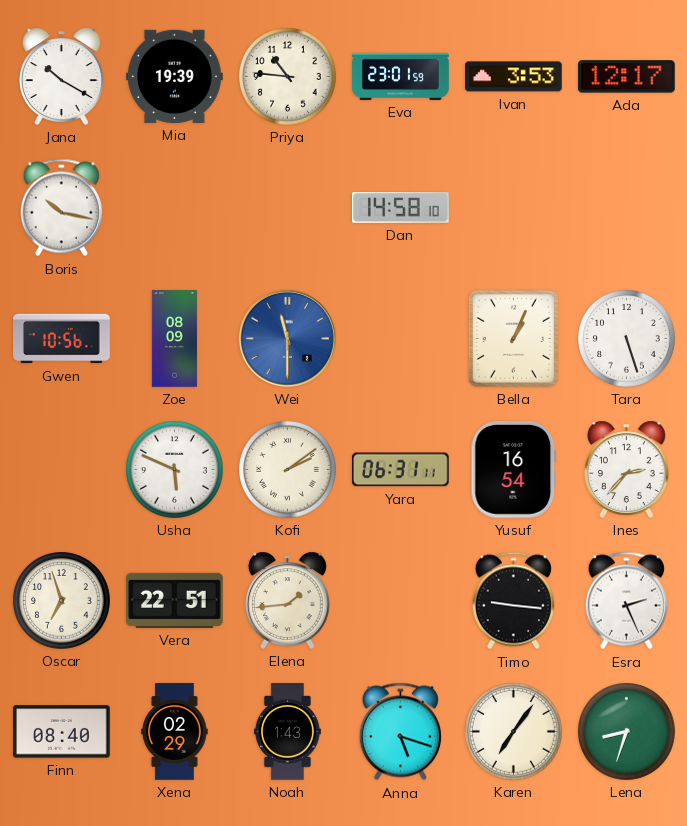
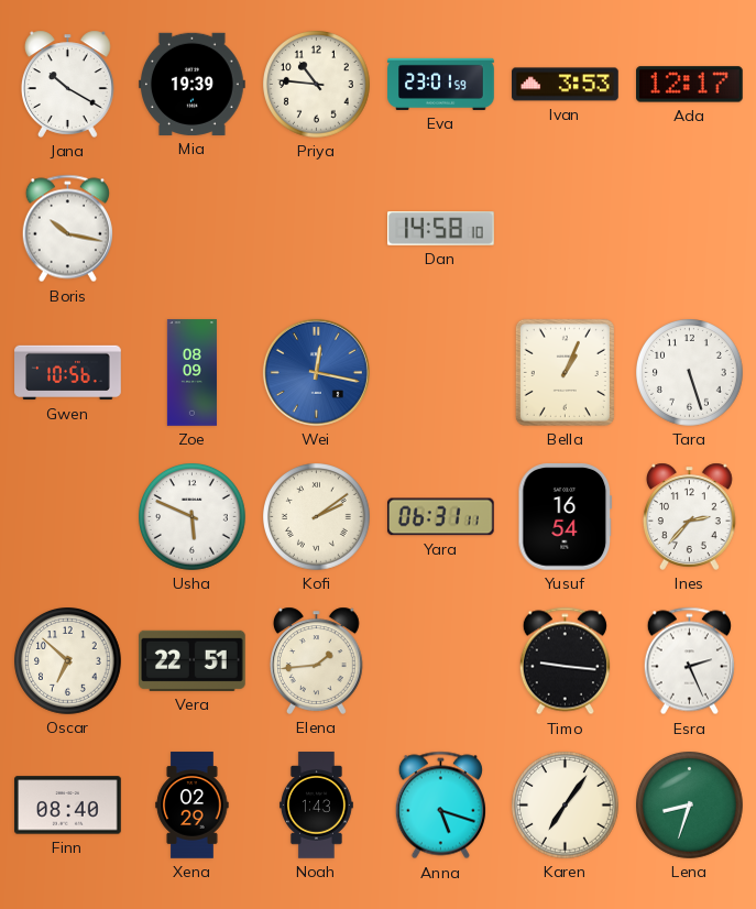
Wei: 11:30 -> 12:17
Oscar: 6:57 -> 6:52
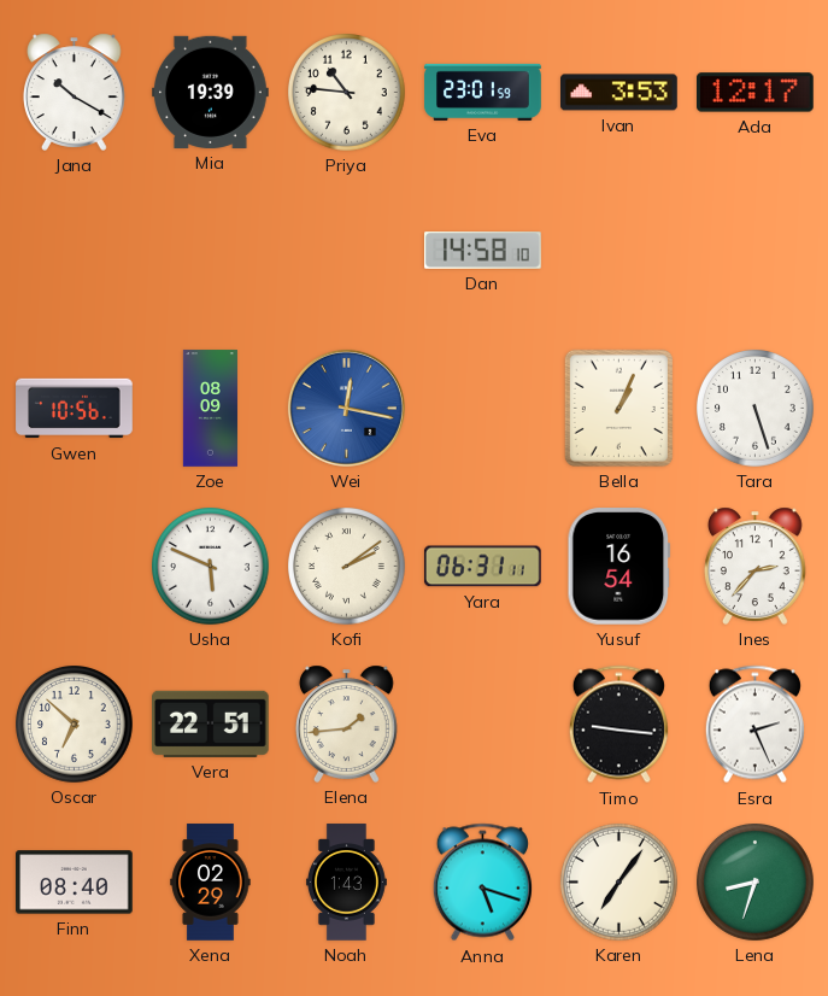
Boris: 10:17 -> none
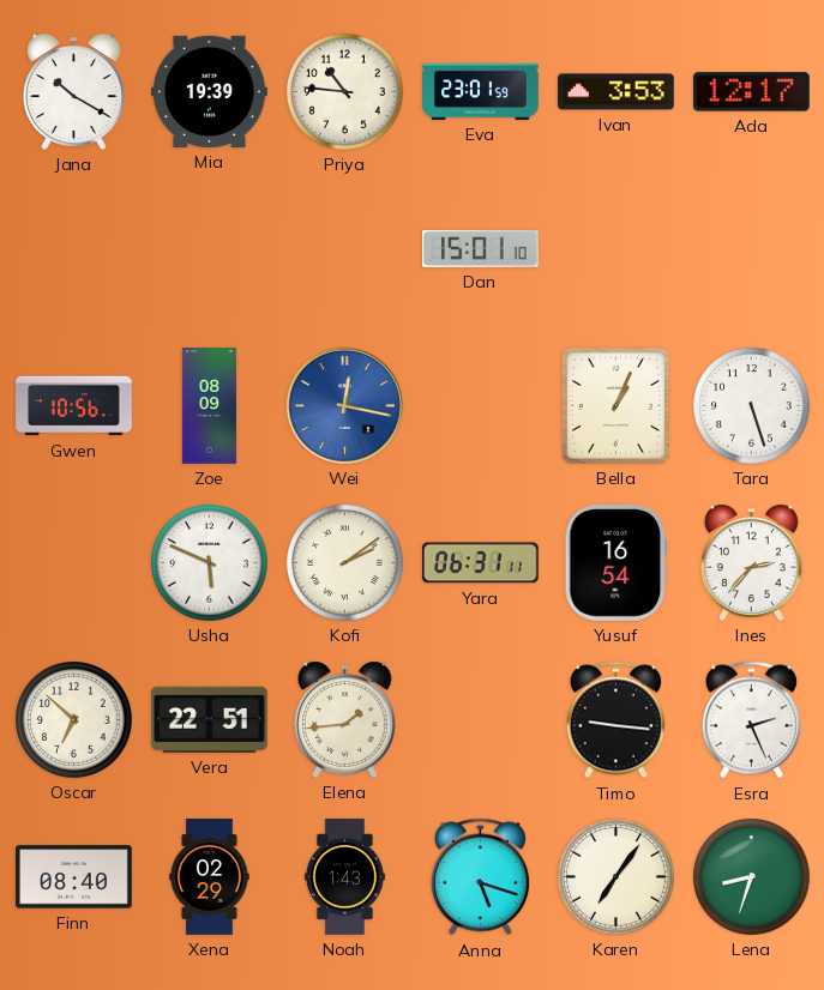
Dan: 14:58 -> 15:01
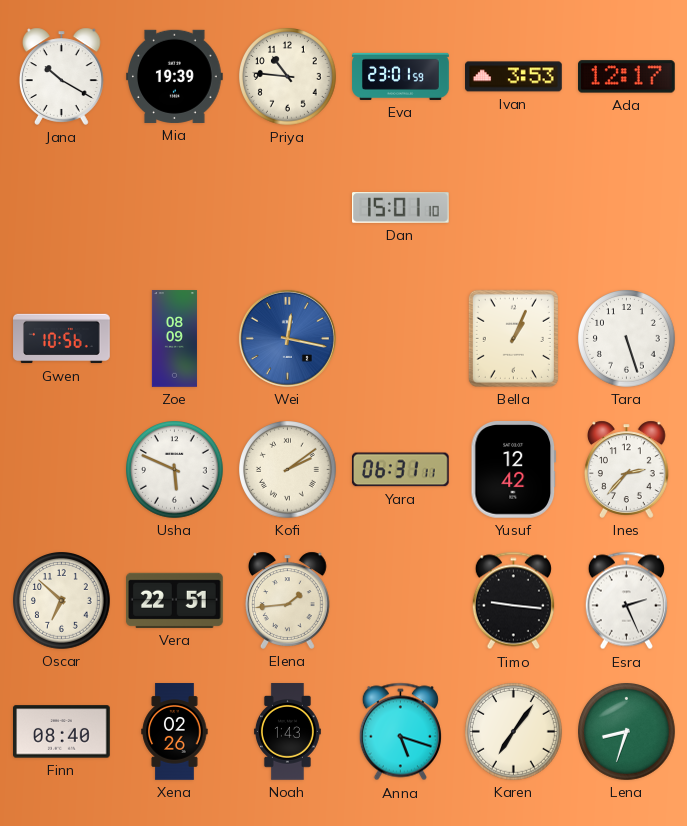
Yusuf: 16:54 -> 12:42
Xena: 02:29 -> 02:26
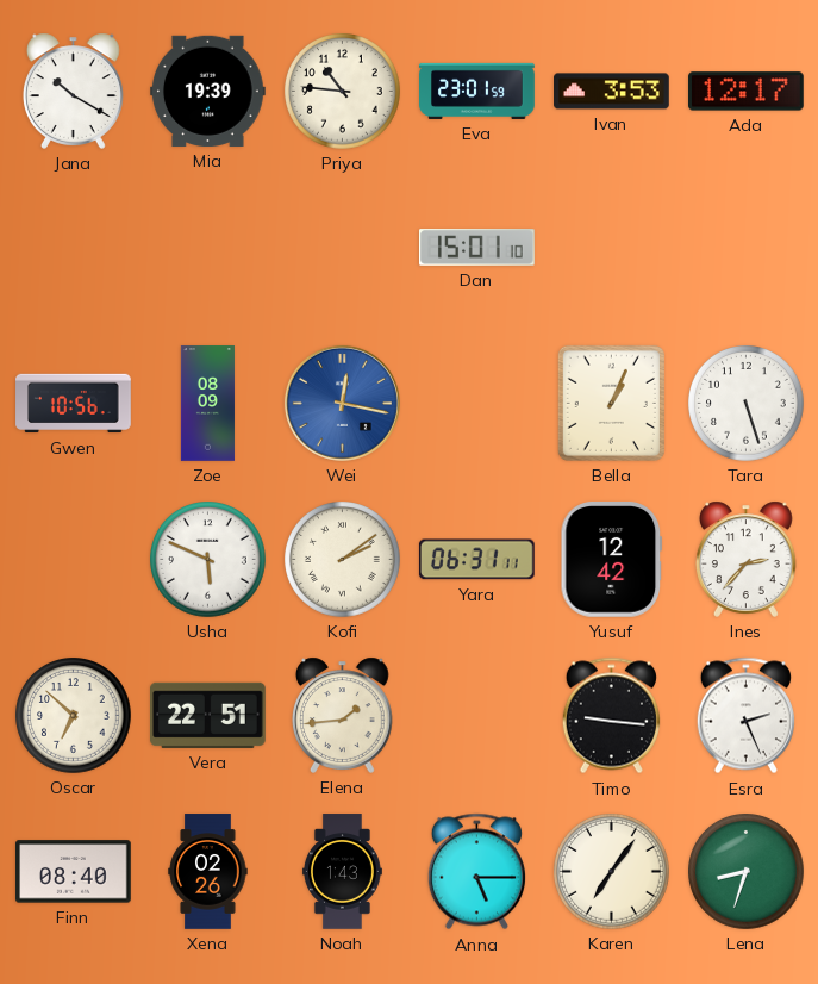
Anna: 5:18 -> 5:15
